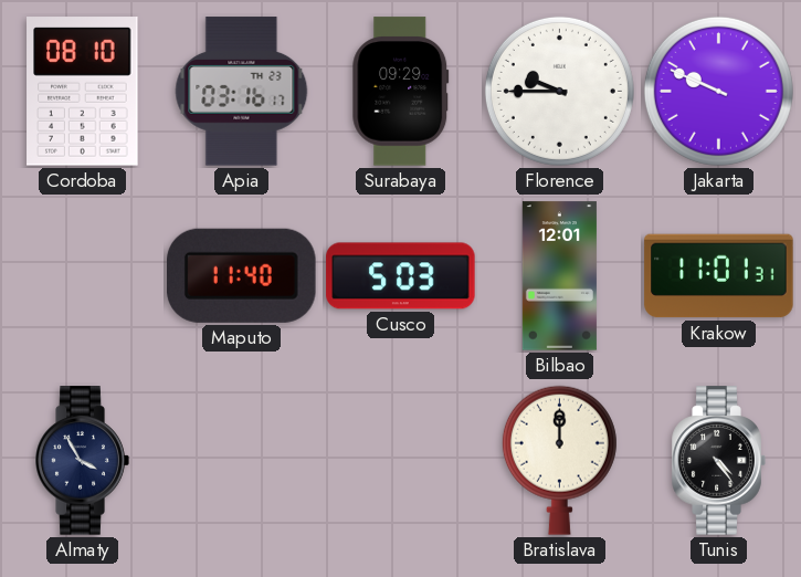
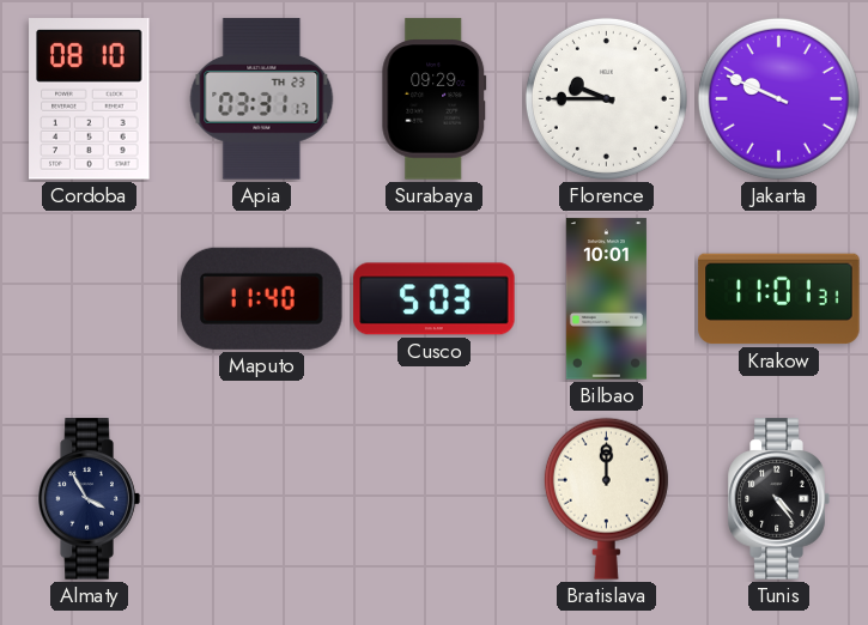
Apia: 03:16 -> 03:31
Bilbao: 12:01 -> 10:01
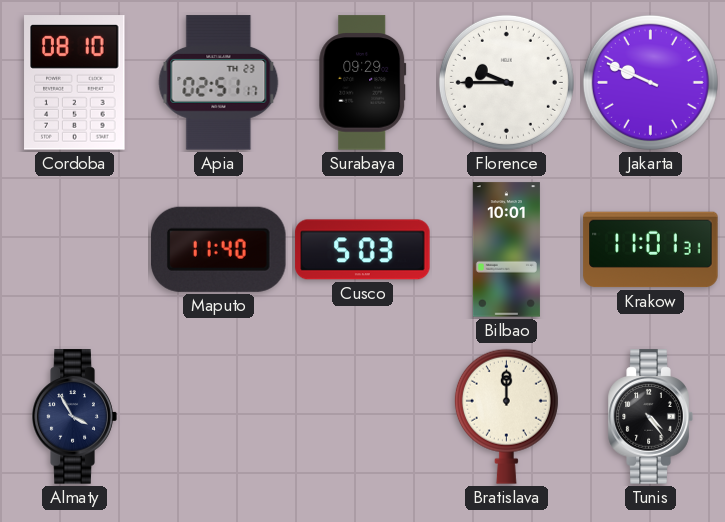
Apia: 03:31 -> 02:51
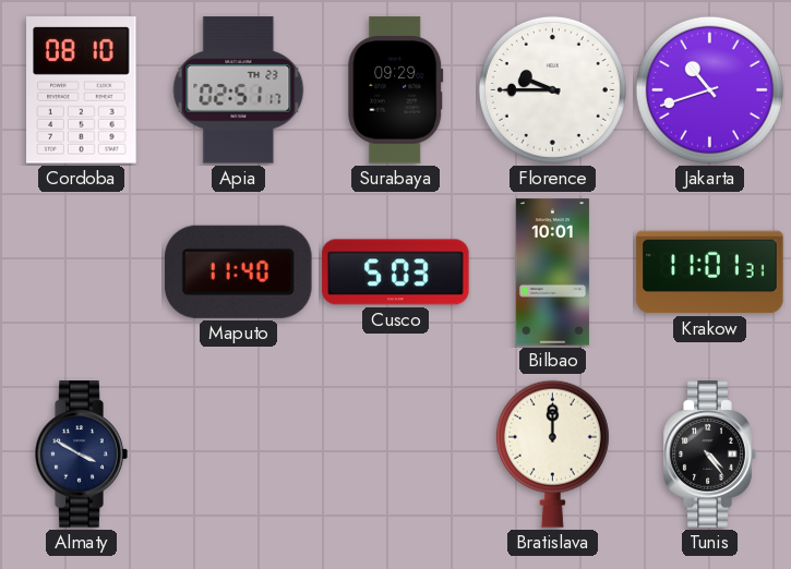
Jakarta: 9:49 -> 10:42
Almaty: 3:55 -> 3:50
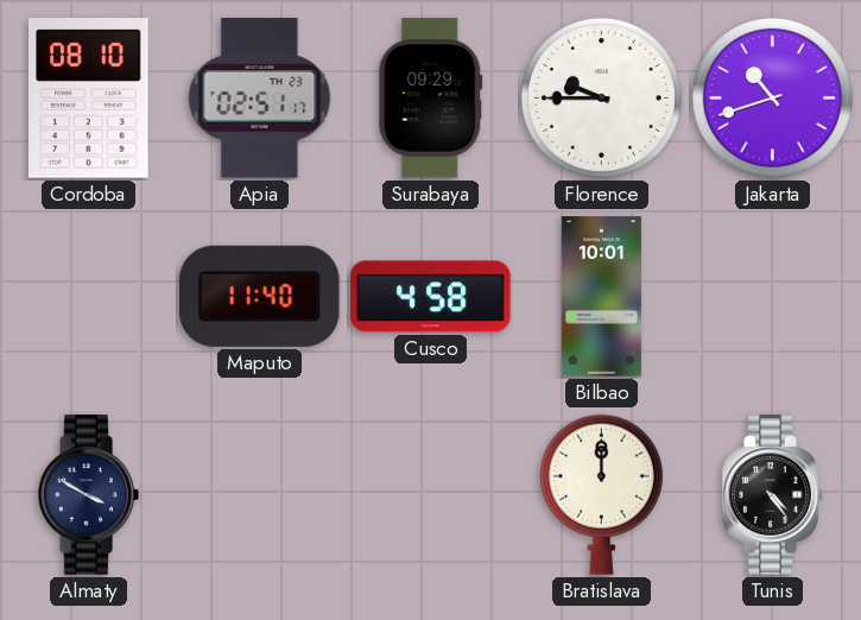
Cusco: 5:03 -> 4:58
Krakow: 11:01 -> none
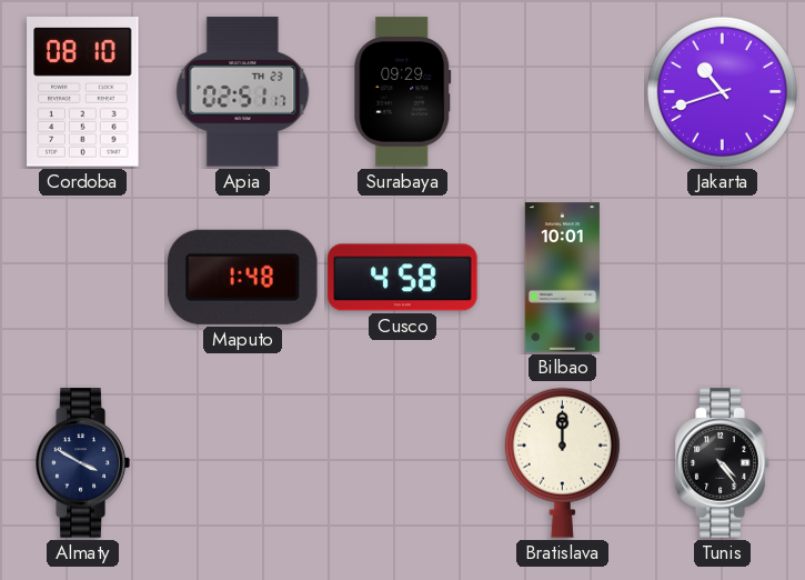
Florence: 9:45 -> none
Maputo: 11:40 -> 1:48
